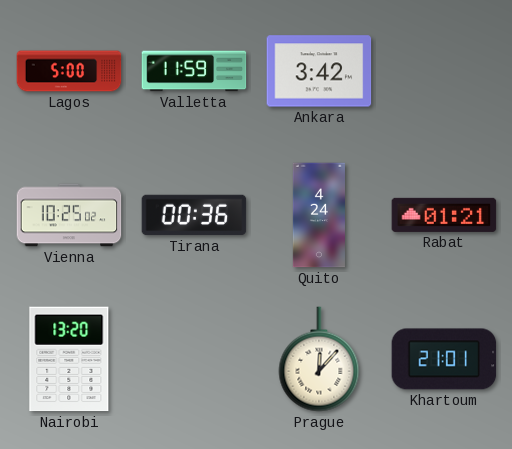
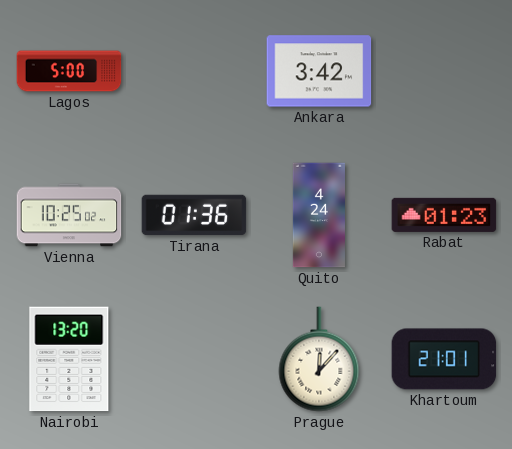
Valletta: 11:59 -> none
Tirana: 00:36 -> 01:36
Rabat: 01:21 -> 01:23
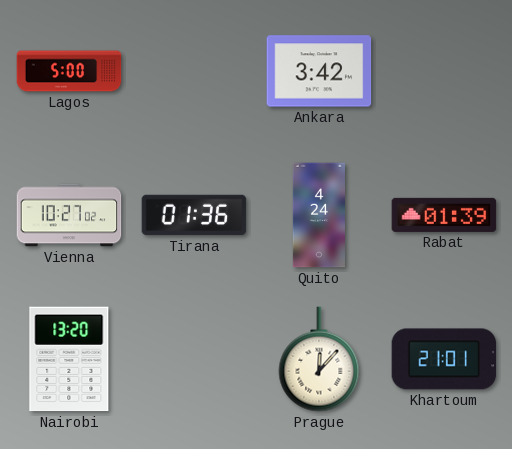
Vienna: 10:25 -> 10:27
Rabat: 01:23 -> 01:39
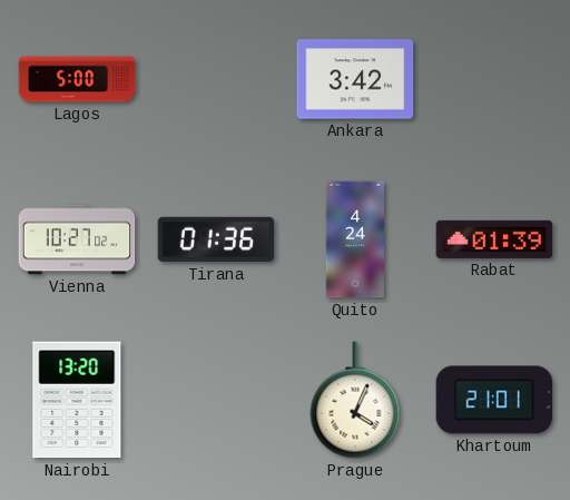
Prague: 12:07 -> 4:04
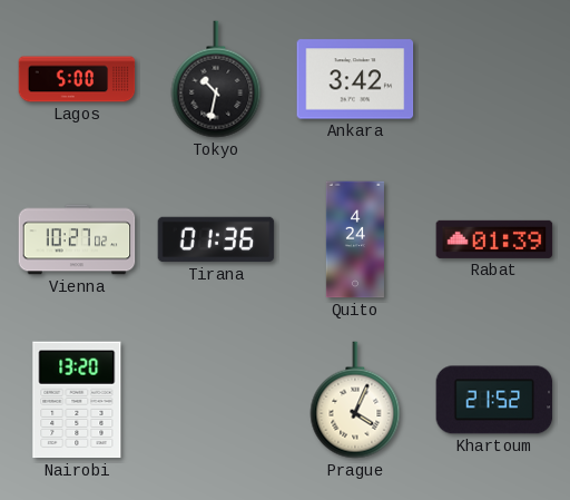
Tokyo: none -> 10:32
Khartoum: 21:01 -> 21:52
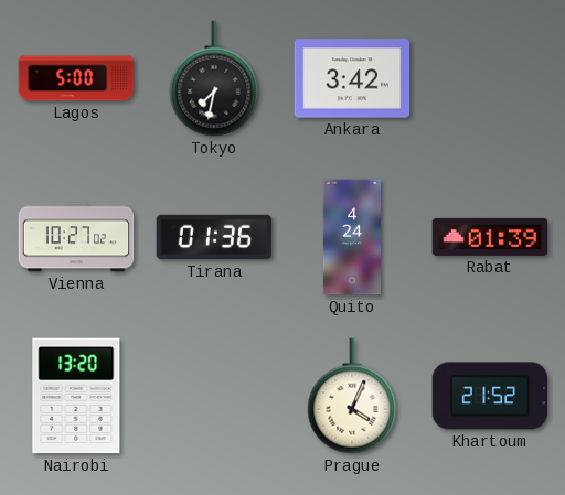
Tokyo: 10:32 -> 7:32
